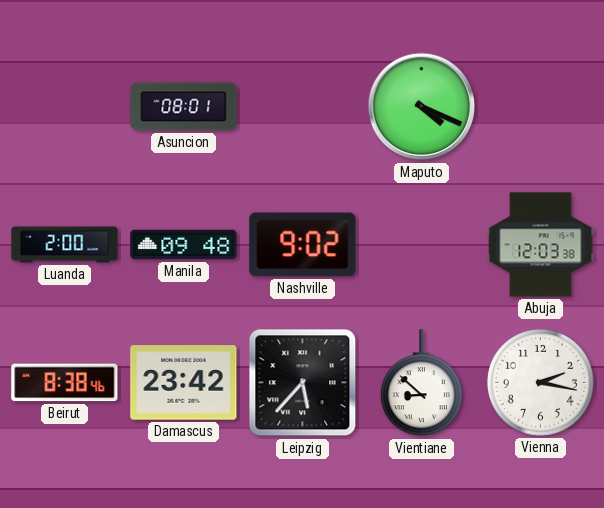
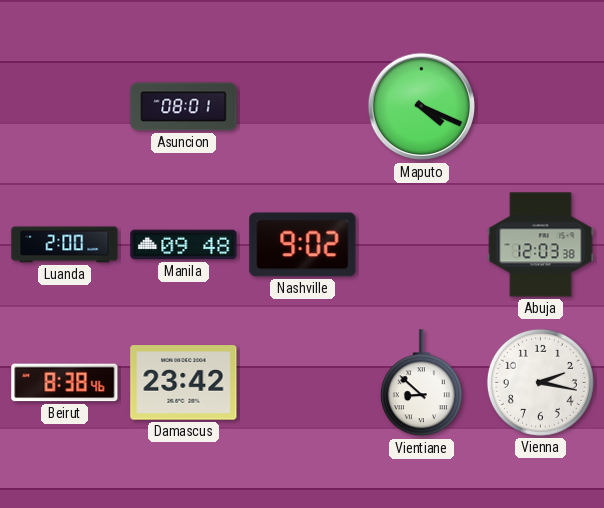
Leipzig: 5:37 -> none
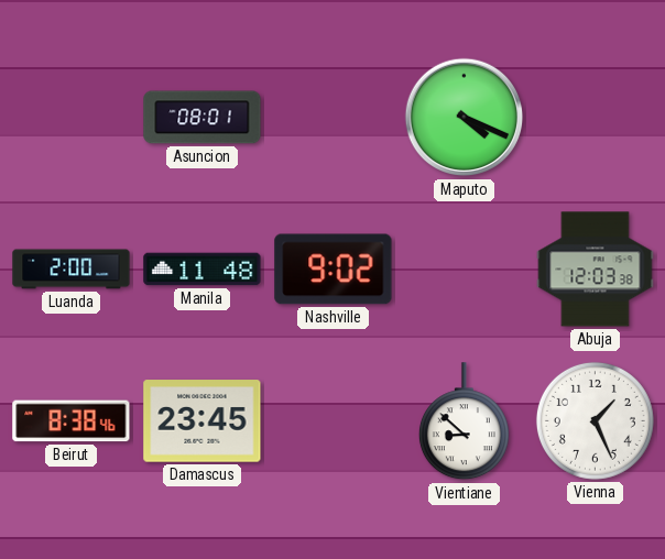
Manila: 09:48 -> 11:48
Damascus: 23:42 -> 23:45
Vienna: 2:17 -> 1:26
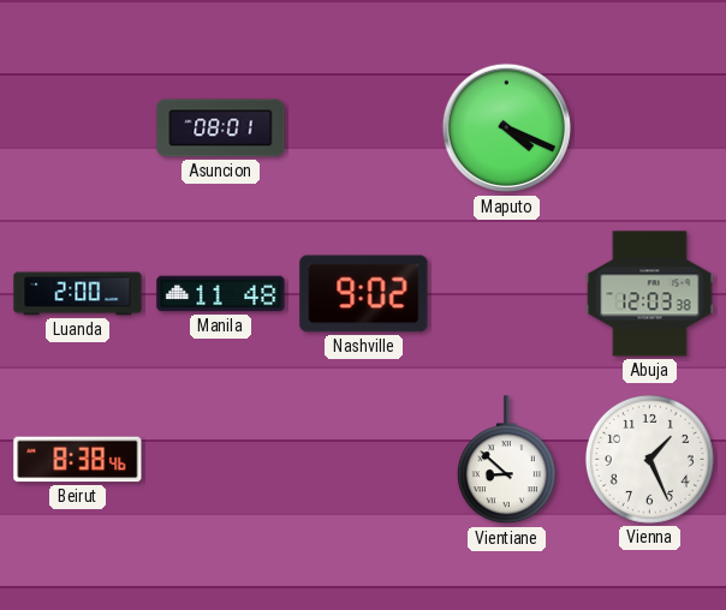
Damascus: 23:45 -> none
